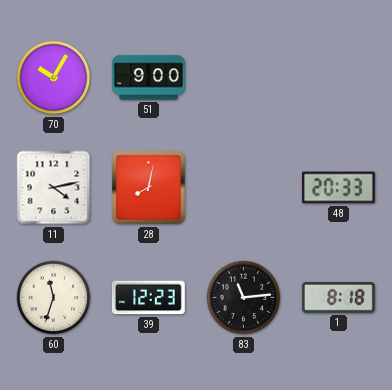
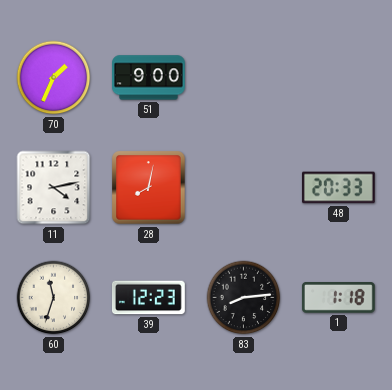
70: 10:05 -> 1:34
83: 11:14 -> 8:14
1: 8:18 -> 1:18
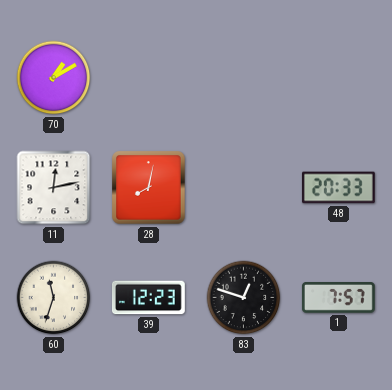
70: 1:34 -> 1:10
51: 9:00 -> none
11: 4:13 -> 12:13
83: 8:14 -> 12:48
1: 1:18 -> 7:57
